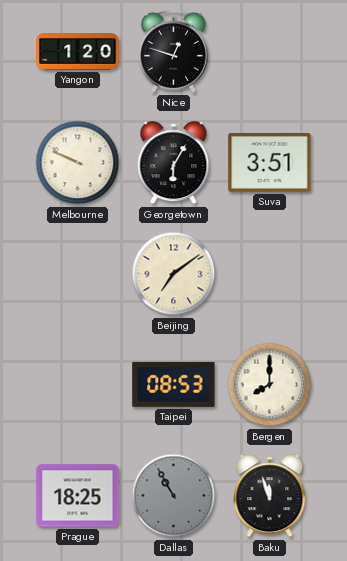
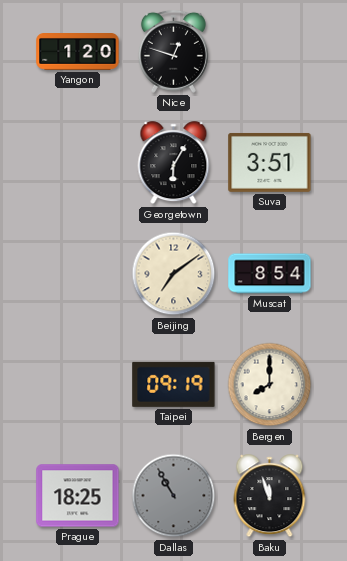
Melbourne: 9:49 -> none
Muscat: none -> 8:54
Taipei: 08:53 -> 09:19
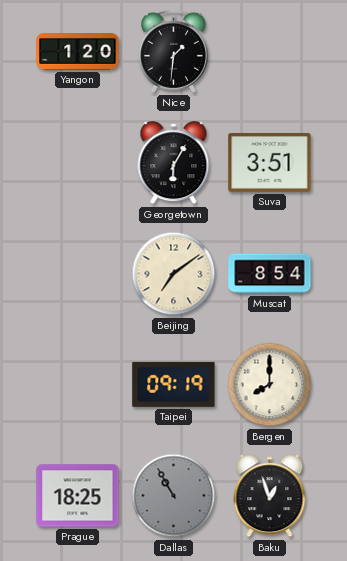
Nice: 12:48 -> 1:31
Baku: 11:57 -> 12:57
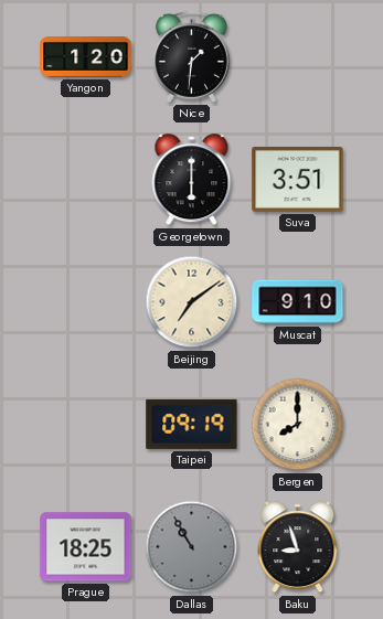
Georgetown: 6:05 -> 6:00
Muscat: 8:54 -> 9:10
Baku: 12:57 -> 8:57
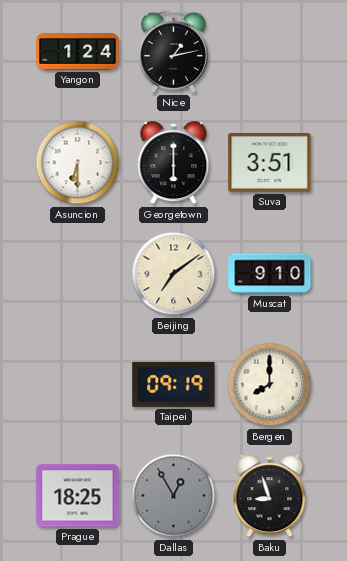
Yangon: 1:20 -> 1:24
Nice: 1:31 -> 1:13
Asuncion: none -> 6:30
Dallas: 10:55 -> 12:55
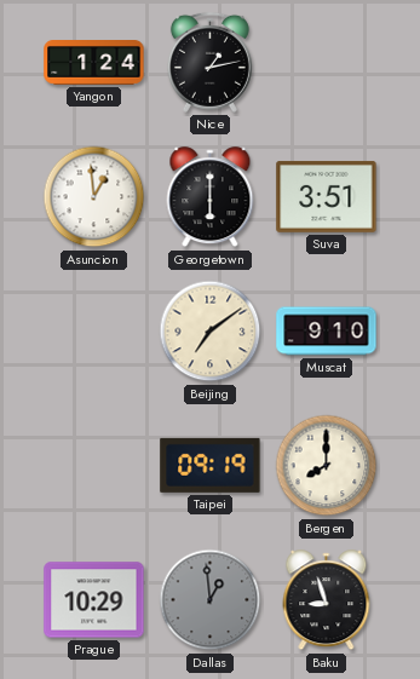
Asuncion: 6:30 -> 12:59
Prague: 18:25 -> 10:29
Dallas: 12:55 -> 12:59
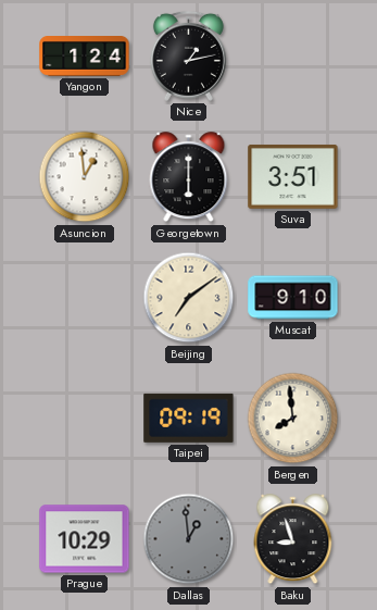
Bergen: 8:00 -> 7:59
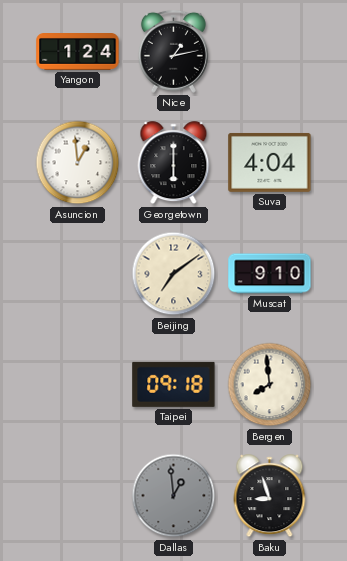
Suva: 3:51 -> 4:04
Taipei: 09:19 -> 09:18
Prague: 10:29 -> none
